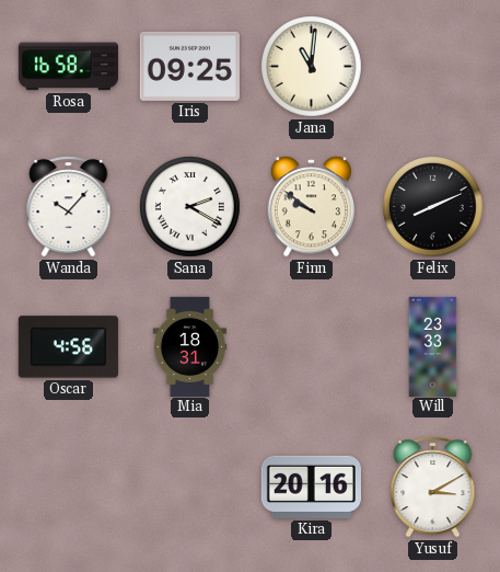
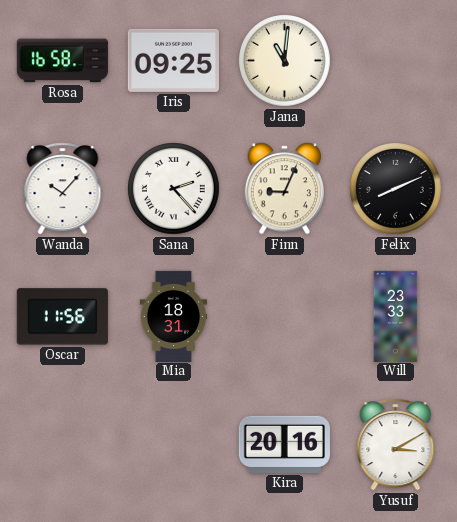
Sana: 2:20 -> 2:23
Finn: 9:51 -> 9:04
Oscar: 4:56 -> 11:56
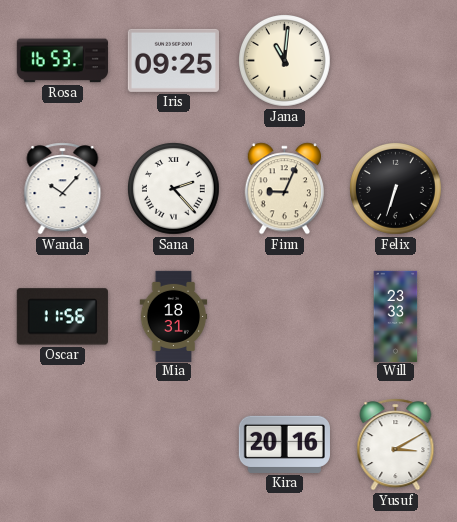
Rosa: 16:58 -> 16:53
Felix: 8:11 -> 6:33
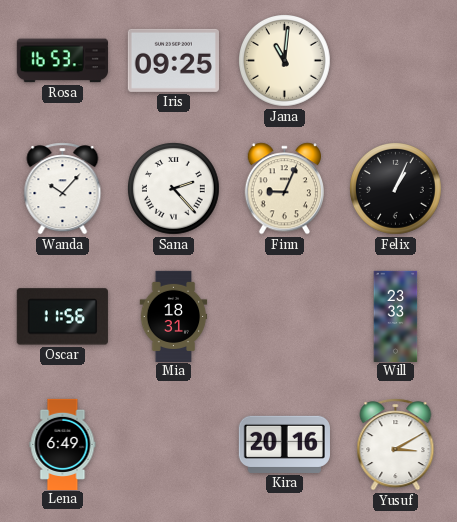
Felix: 6:33 -> 1:04
Lena: none -> 6:49
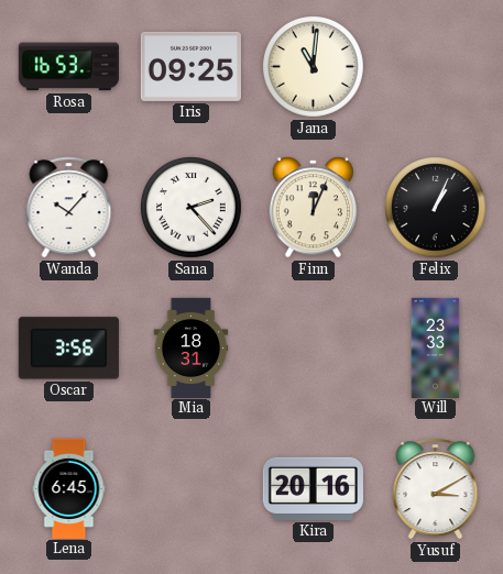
Finn: 9:04 -> 12:04
Oscar: 11:56 -> 3:56
Lena: 6:49 -> 6:45
